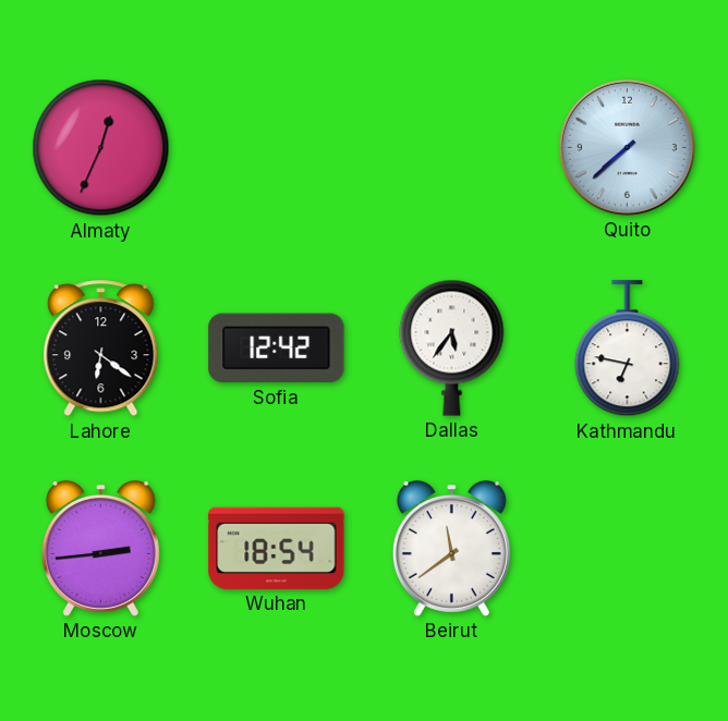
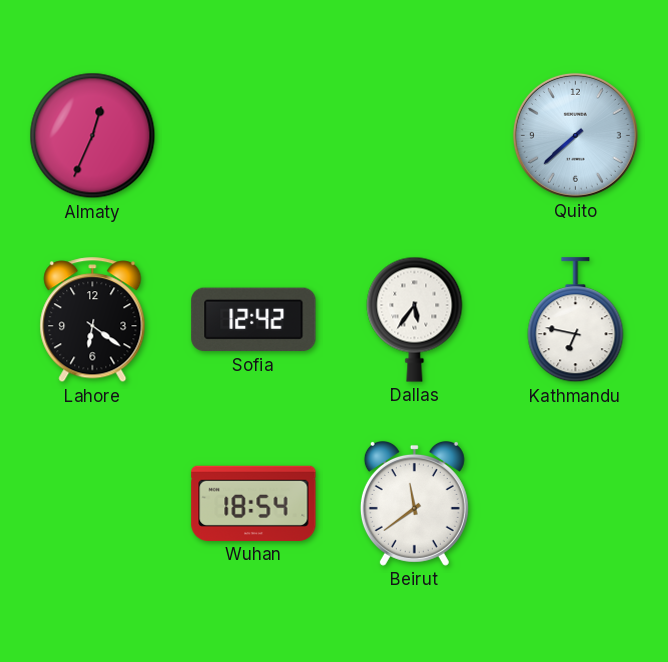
Moscow: 2:44 -> none
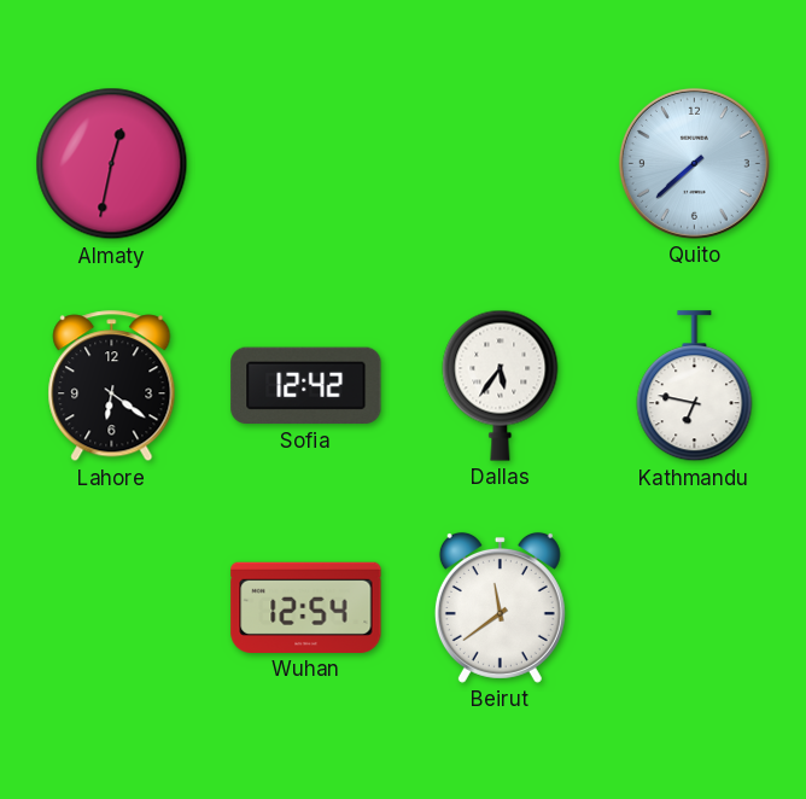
Almaty: 12:34 -> 12:32
Wuhan: 18:54 -> 12:54
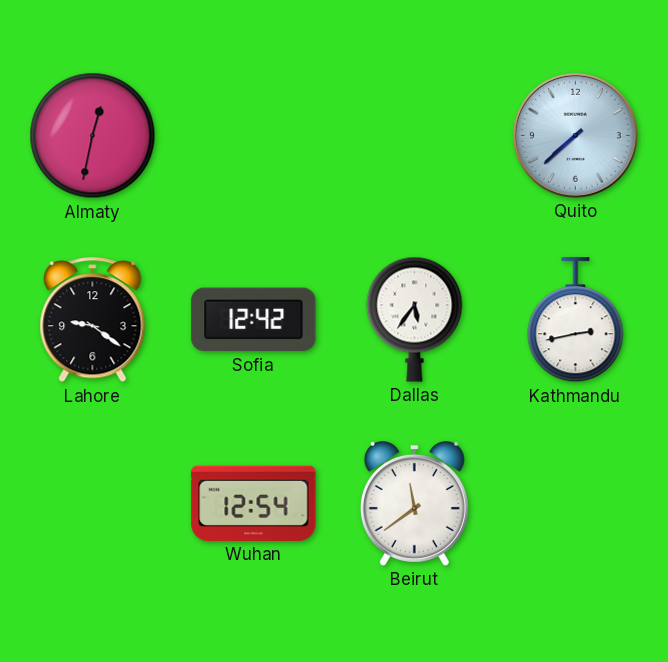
Lahore: 6:21 -> 9:21
Kathmandu: 6:47 -> 2:43
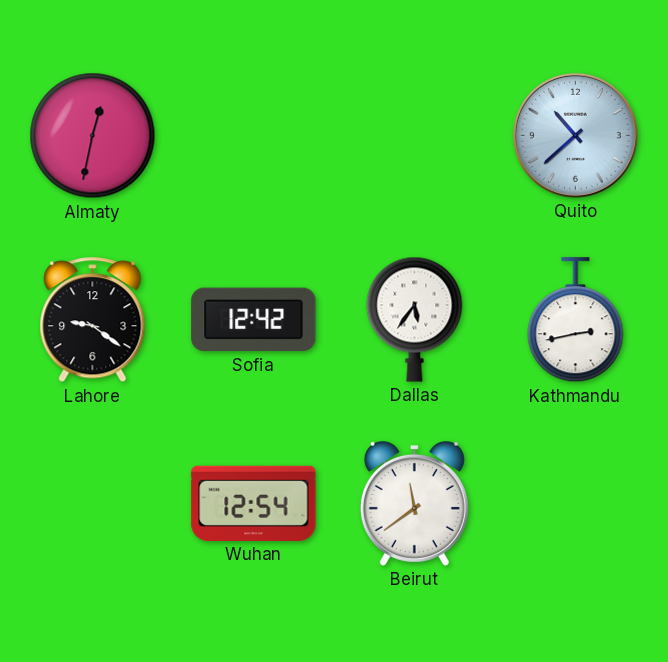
Quito: 7:38 -> 10:38
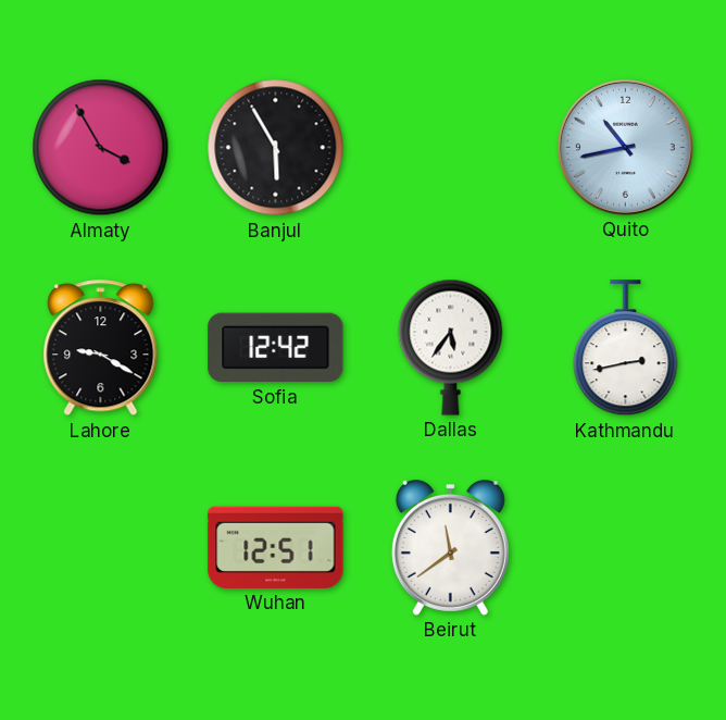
Almaty: 12:32 -> 3:55
Banjul: none -> 5:55
Quito: 10:38 -> 10:43
Lahore: 9:21 -> 9:20
Wuhan: 12:54 -> 12:51
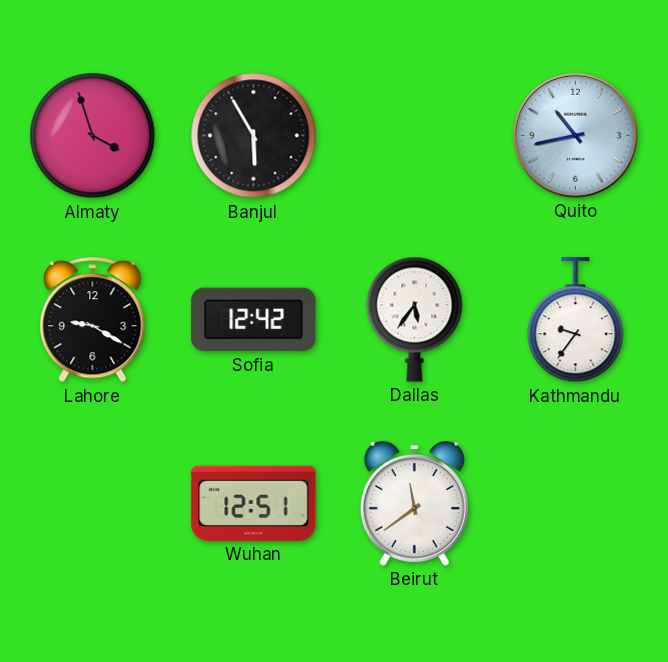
Almaty: 3:55 -> 3:57
Kathmandu: 2:43 -> 9:36
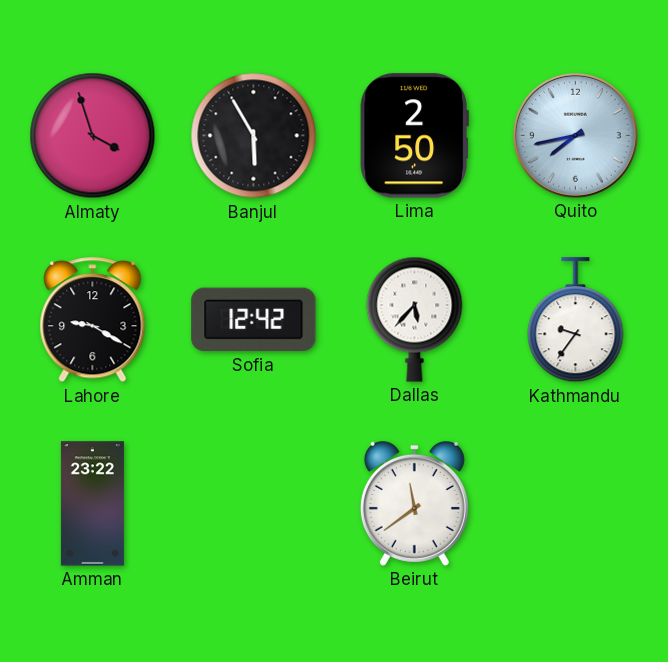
Lima: none -> 2:50
Quito: 10:43 -> 7:43
Dallas: 5:36 -> 5:37
Amman: none -> 23:22
Wuhan: 12:51 -> none
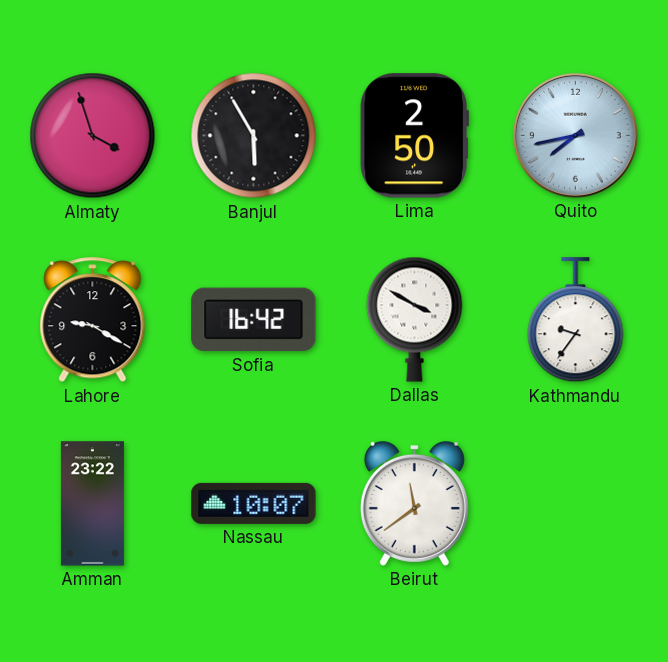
Sofia: 12:42 -> 16:42
Dallas: 5:37 -> 3:50
Nassau: none -> 10:07
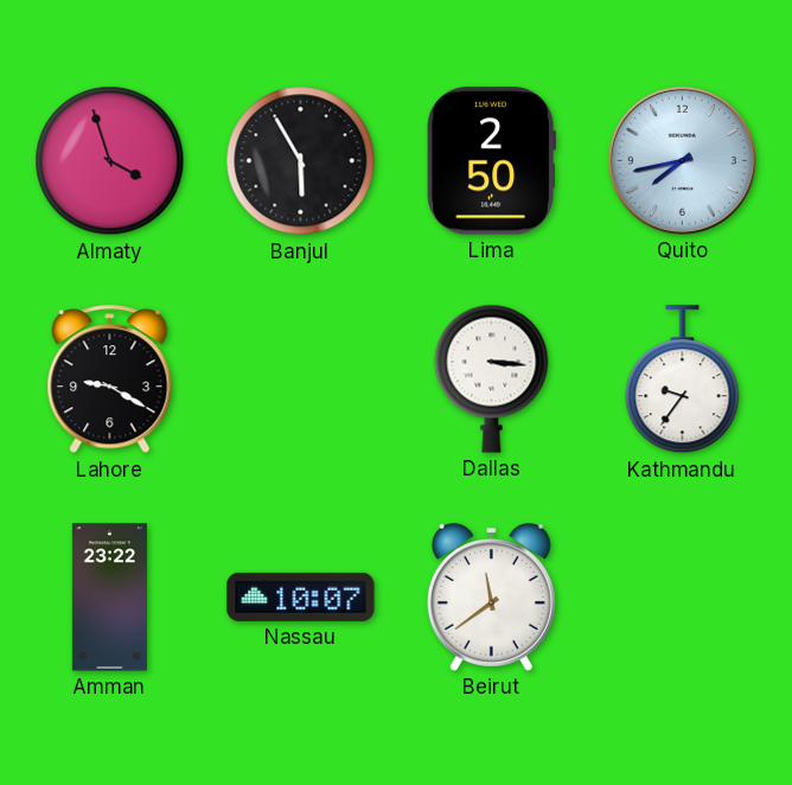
Sofia: 16:42 -> none
Dallas: 3:50 -> 3:16
